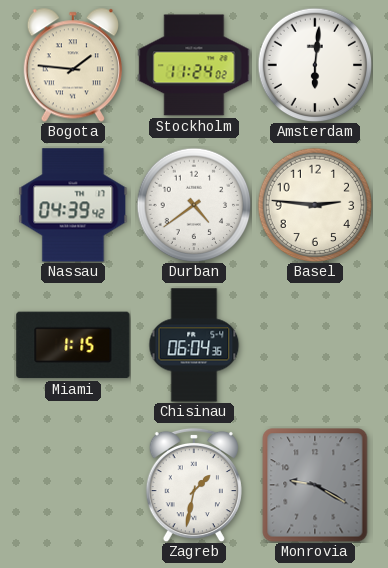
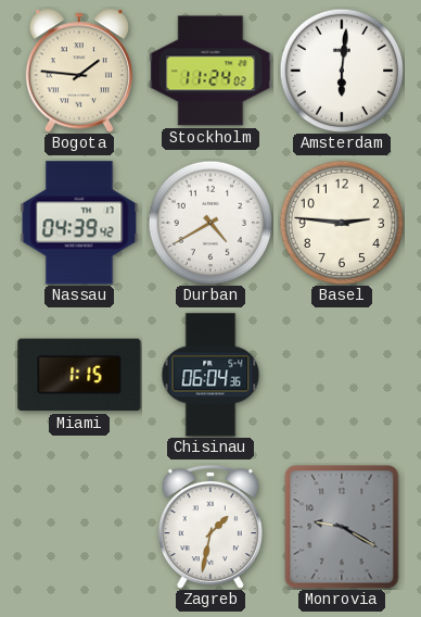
Durban: 4:39 -> 4:40
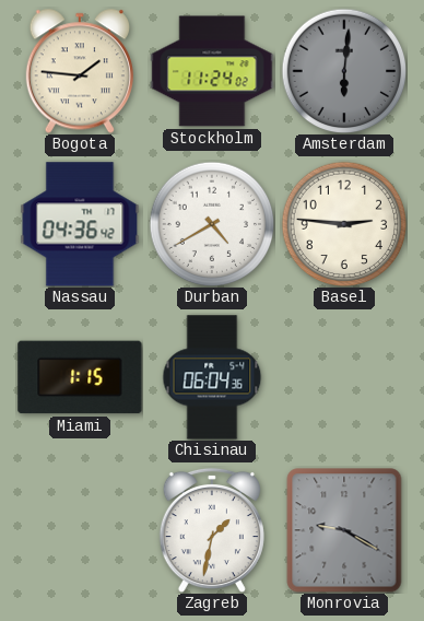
Amsterdam dial: white -> grey
Nassau: 04:39 -> 04:36
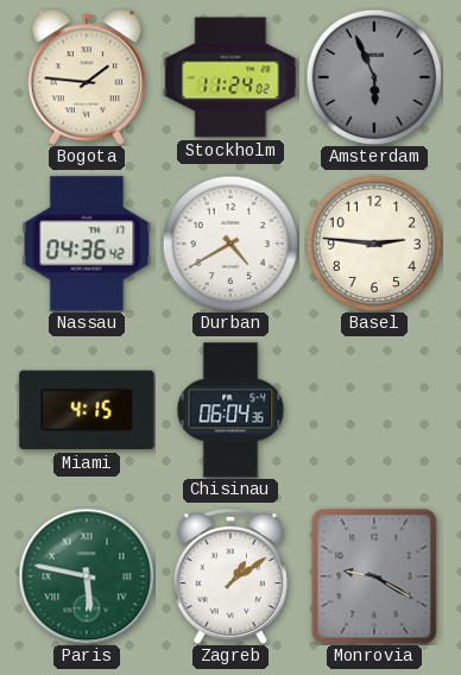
Amsterdam: 6:01 -> 5:56
Miami: 1:15 -> 4:15
Paris: none -> 5:47
Zagreb: 1:32 -> 1:09
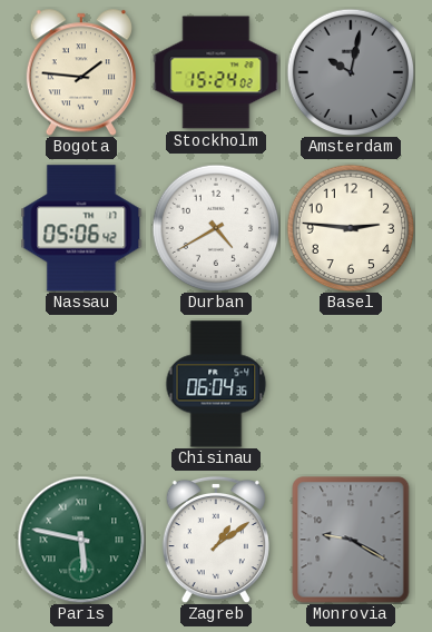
Stockholm: 11:24 -> 15:24
Amsterdam: 5:56 -> 10:02
Nassau: 04:36 -> 05:06
Miami: 4:15 -> none
